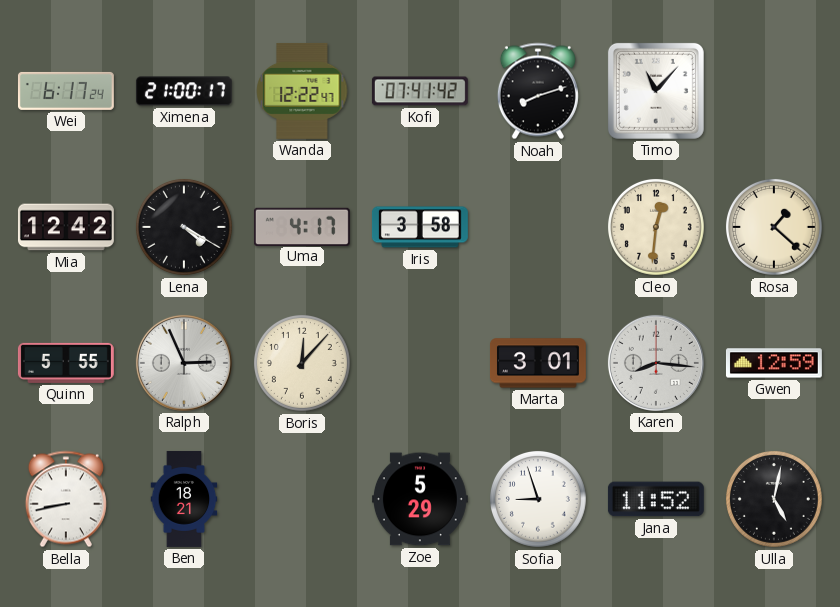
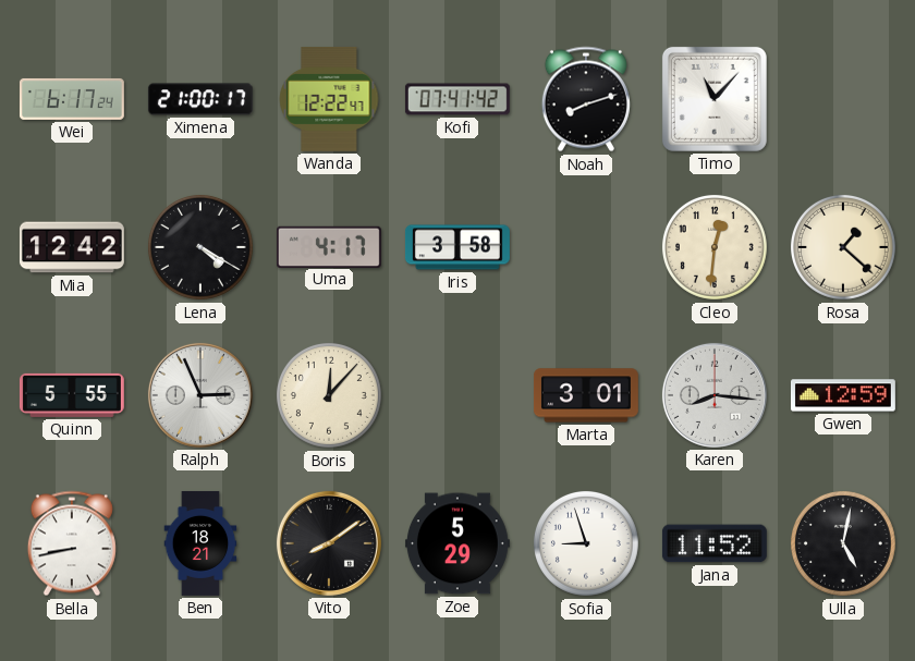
Vito: none -> 8:09
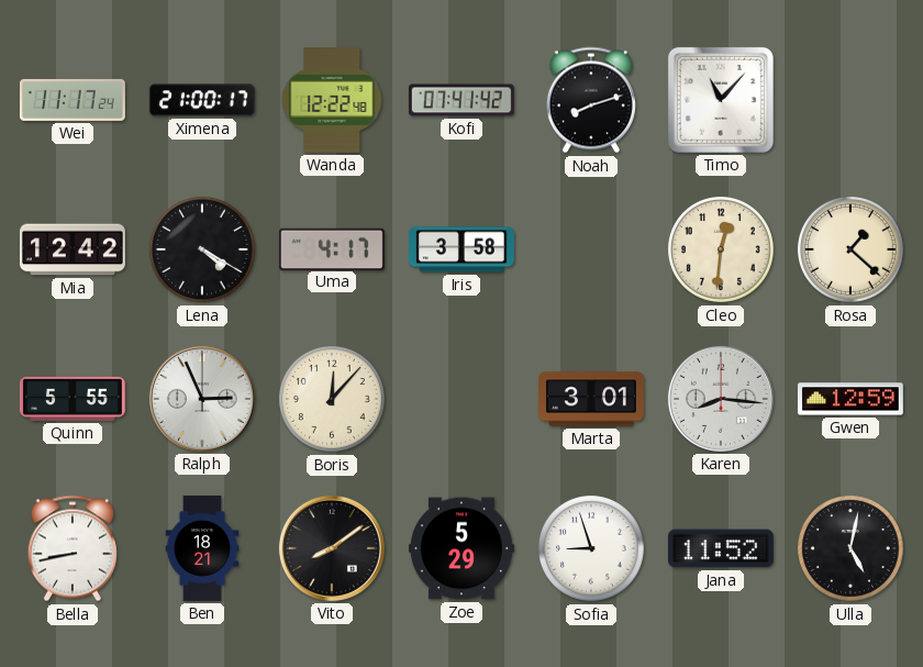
Wei: 6:17 -> 11:17
Wanda: 12:22:47 -> 12:22:48
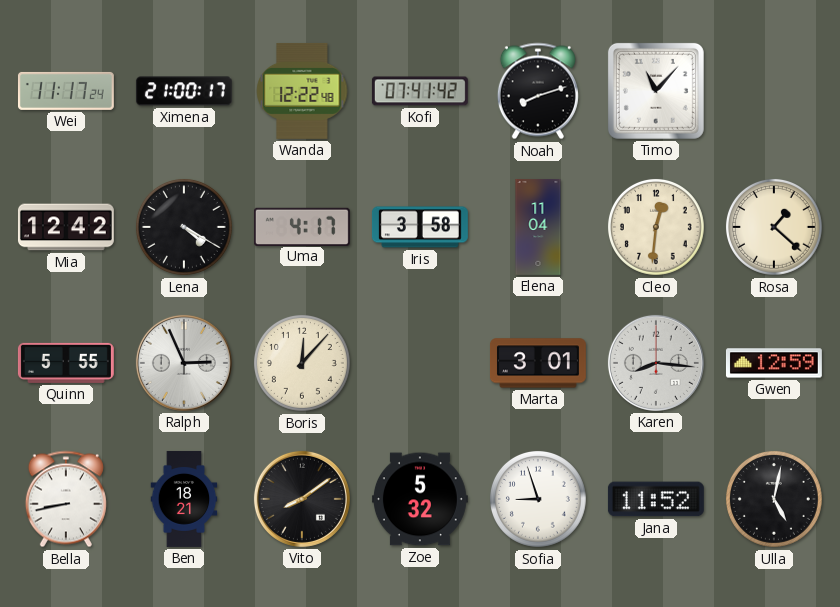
Elena: none -> 11:04
Zoe: 5:29 -> 5:32
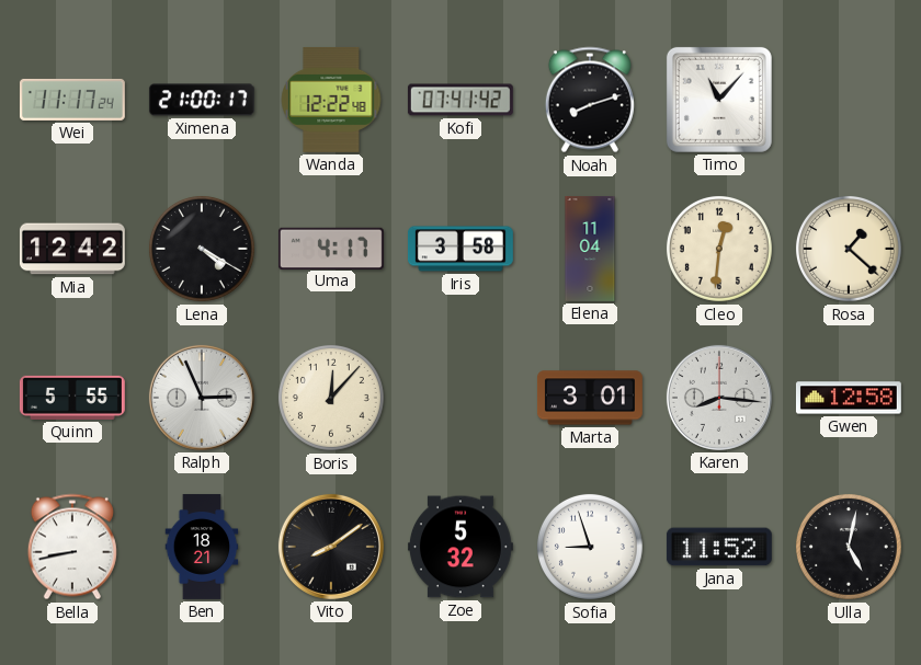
Gwen: 12:59 -> 12:58
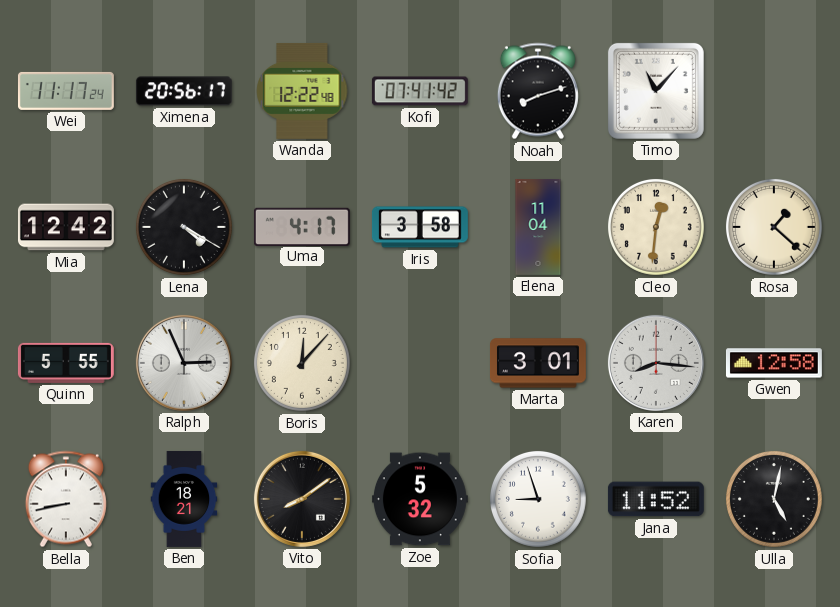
Ximena: 21:00 -> 20:56
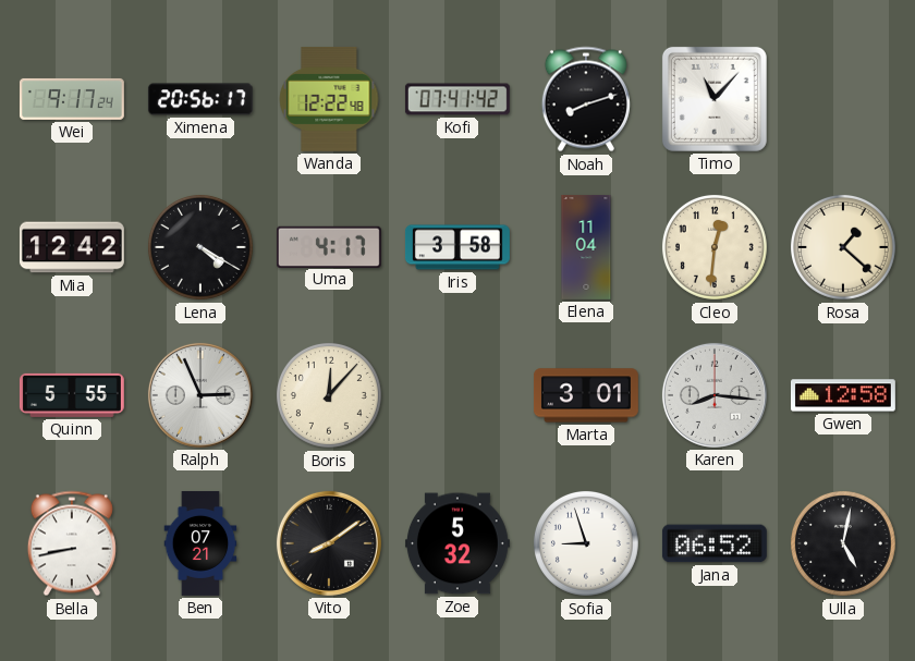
Wei: 11:17 -> 9:17
Ben: 18:21 -> 07:21
Jana: 11:52 -> 06:52
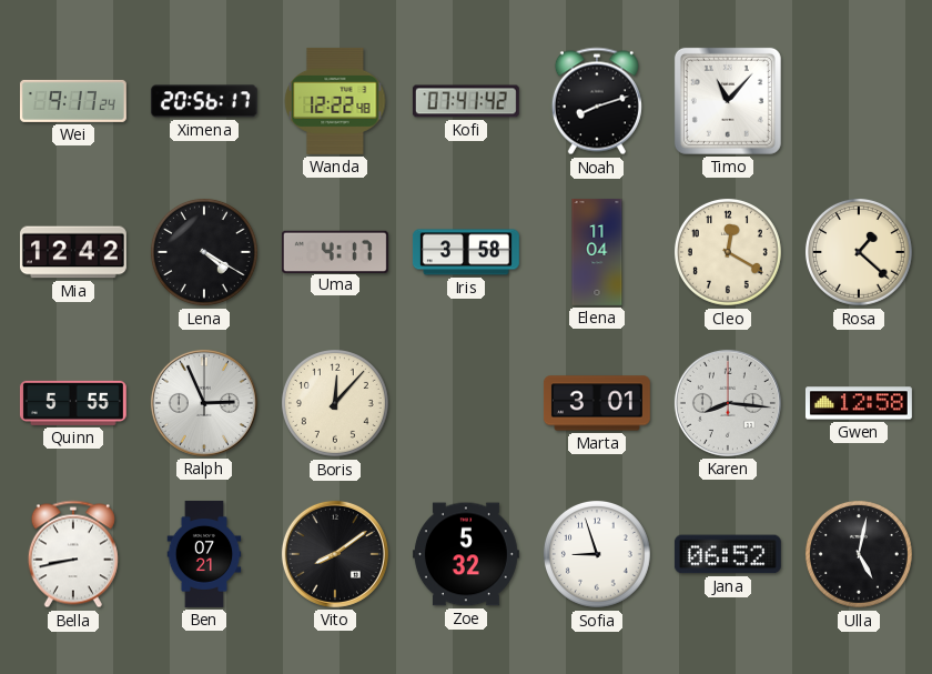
Cleo: 12:31 -> 12:20
